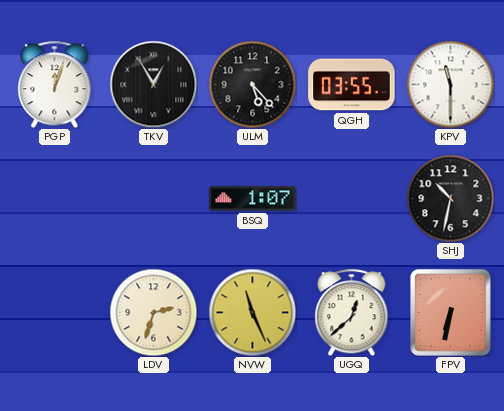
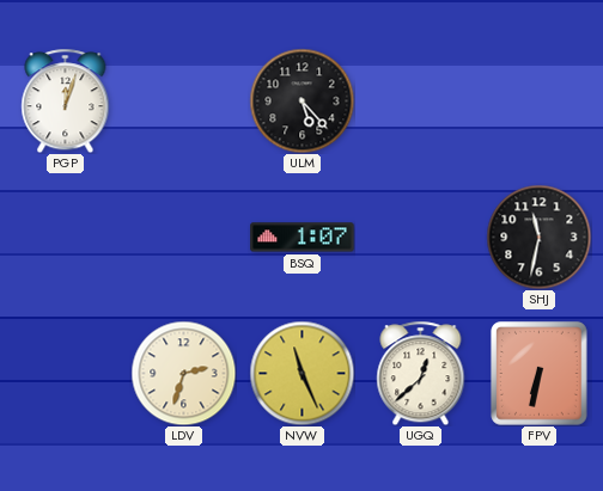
TKV: 12:55 -> none
QGH: 03:55 -> none
KPV: 11:30 -> none
SHJ: 10:32 -> 11:32
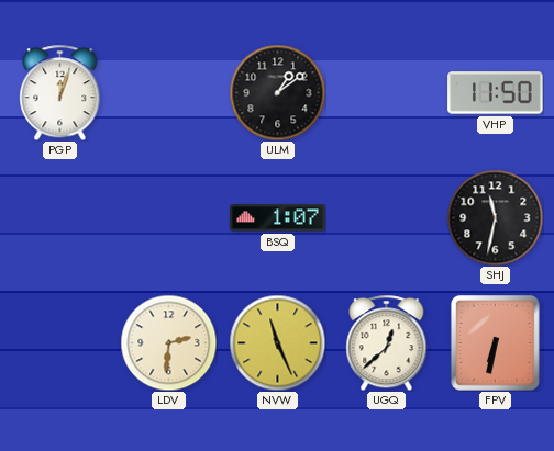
ULM: 5:23 -> 1:09
VHP: none -> 11:50
LDV: 2:33 -> 2:31
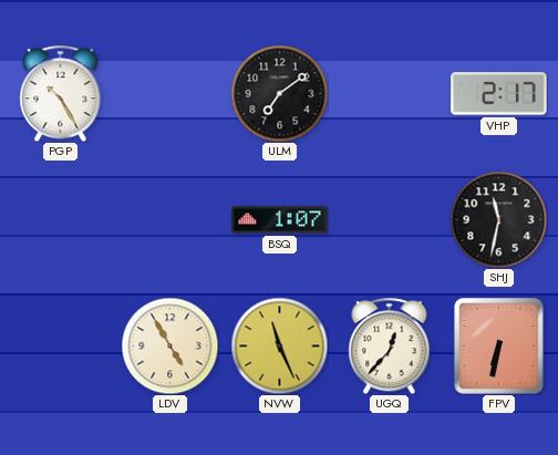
PGP: 12:03 -> 10:25
ULM: 1:09 -> 7:09
VHP: 11:50 -> 2:17
LDV: 2:31 -> 4:55
UGQ: 12:38 -> 12:37
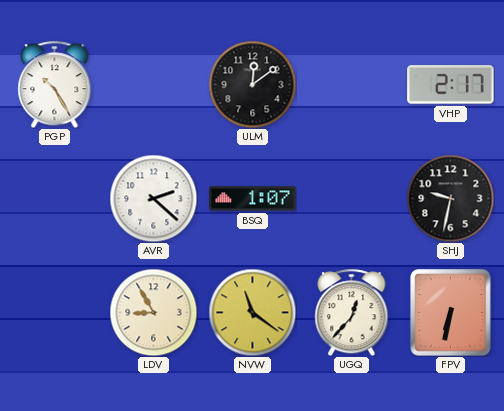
ULM: 7:09 -> 12:09
AVR: none -> 2:22
SHJ: 11:32 -> 9:32
LDV: 4:55 -> 8:55
NVW: 11:26 -> 11:21
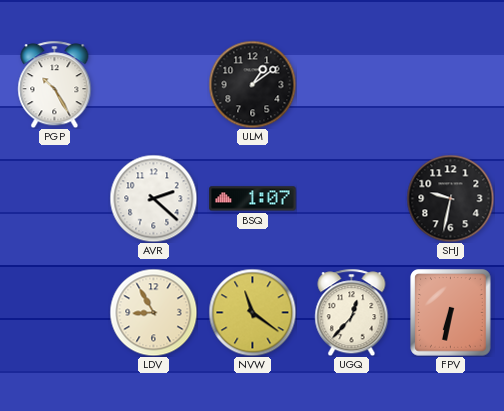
ULM: 12:09 -> 1:09
VHP: 2:17 -> none
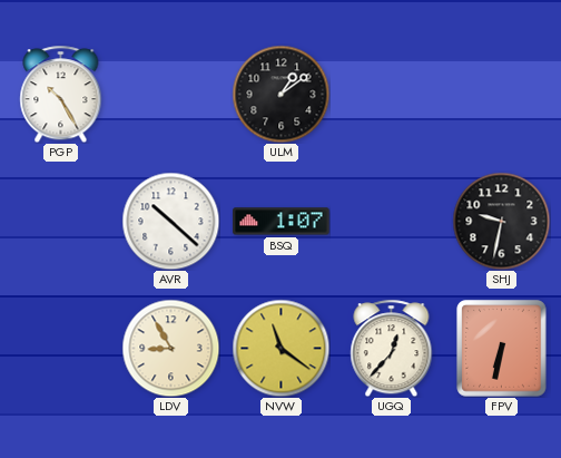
AVR: 2:22 -> 10:22
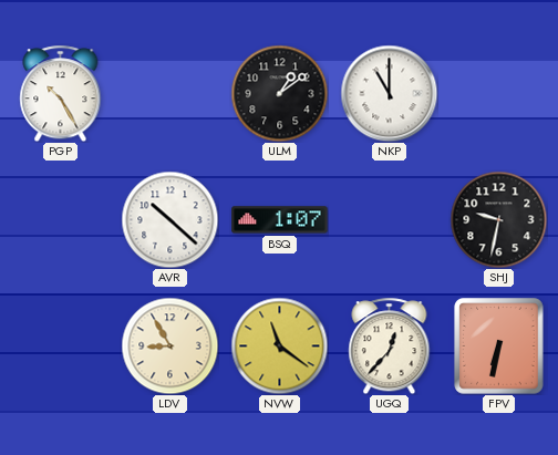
NKP: none -> 11:00
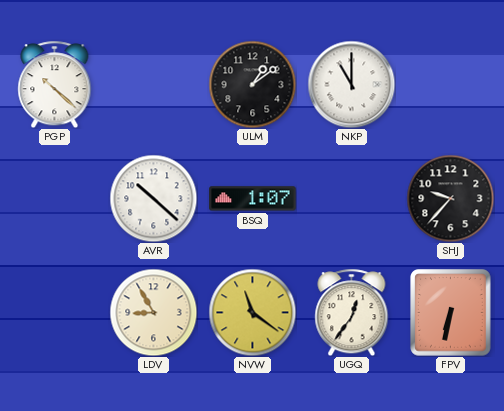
PGP: 10:25 -> 10:22
SHJ: 9:32 -> 9:37
UGQ: 12:37 -> 12:36
